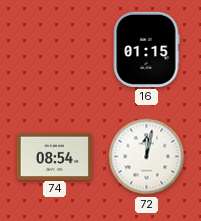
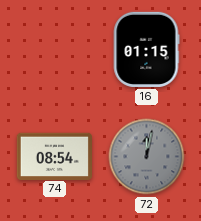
72 dial: white -> grey
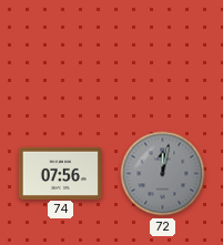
16: 01:15 -> none
74: 08:54 -> 07:56
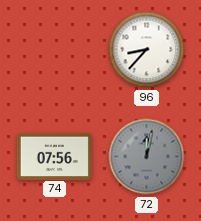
96: none -> 8:37
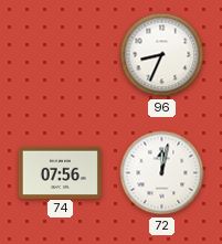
96: 8:37 -> 8:34
72 dial: grey -> white
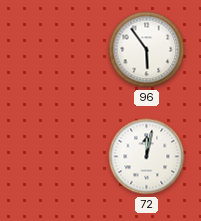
96: 8:34 -> 5:54
74: 07:56 -> none
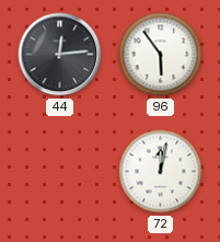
44: none -> 12:14
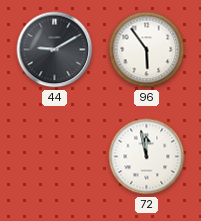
44: 12:14 -> 9:10
72: 12:02 -> 11:58
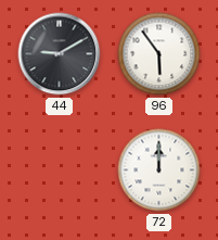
72: 11:58 -> 12:00
